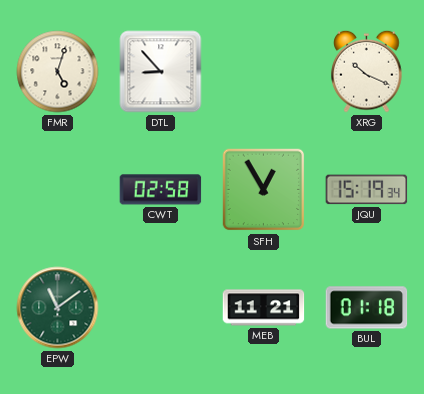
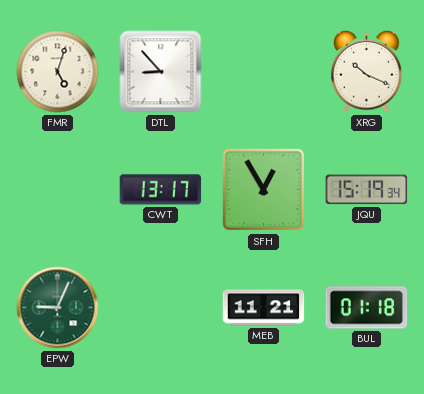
CWT: 02:58 -> 13:17
EPW: 11:09 -> 9:04
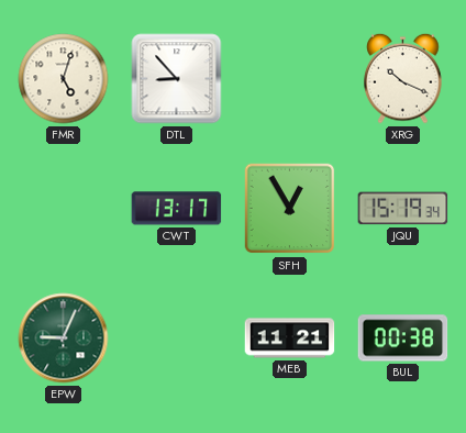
BUL: 01:18 -> 00:38
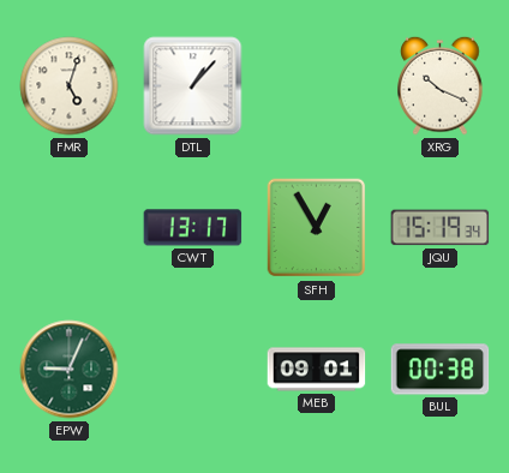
DTL: 8:53 -> 1:07
MEB: 11:21 -> 09:01
